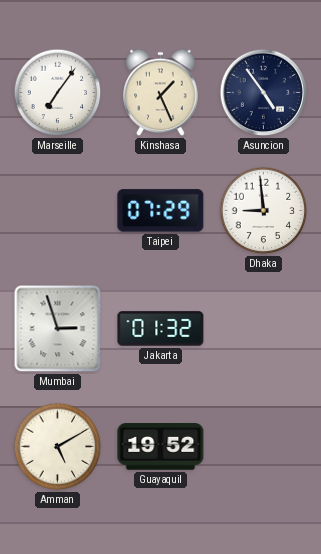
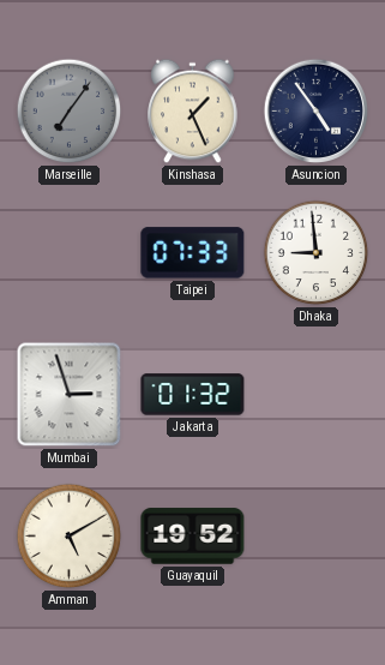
Marseille dial: white -> grey
Taipei: 07:29 -> 07:33
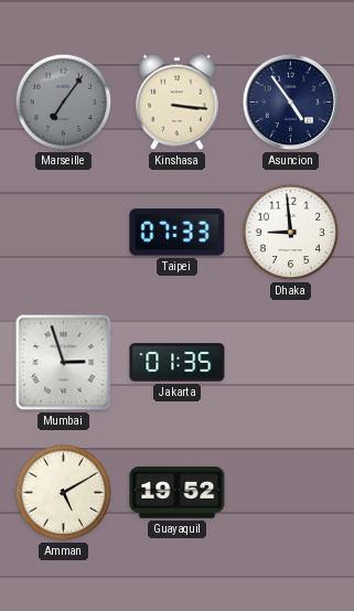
Kinshasa: 1:26 -> 3:16
Jakarta: 01:32 -> 01:35
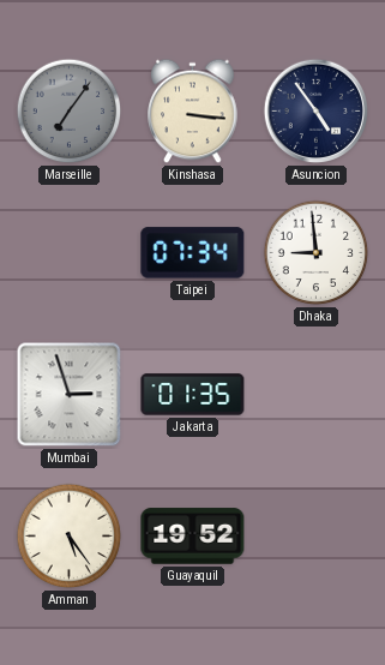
Taipei: 07:33 -> 07:34
Amman: 5:10 -> 5:24
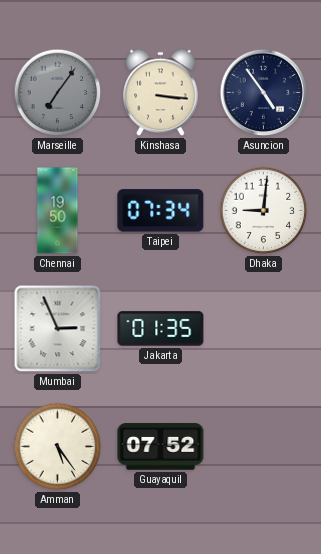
Chennai: none -> 19:50
Dhaka: 8:59 -> 9:01
Mumbai: 2:57 -> 2:56
Guayaquil: 19:52 -> 07:52
